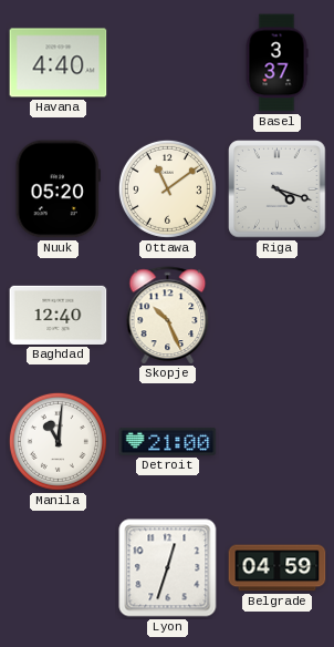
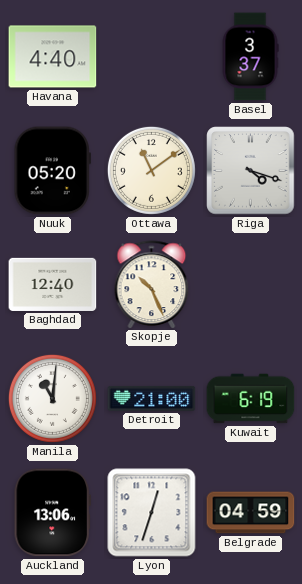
Kuwait: none -> 6:19
Auckland: none -> 13:06
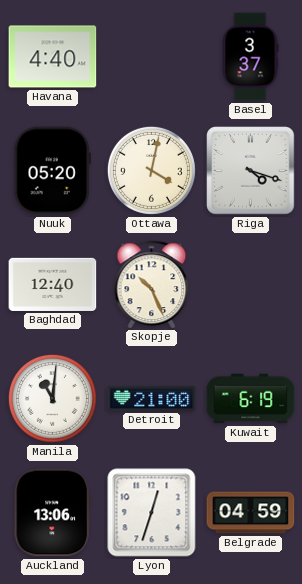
Ottawa: 11:09 -> 4:02
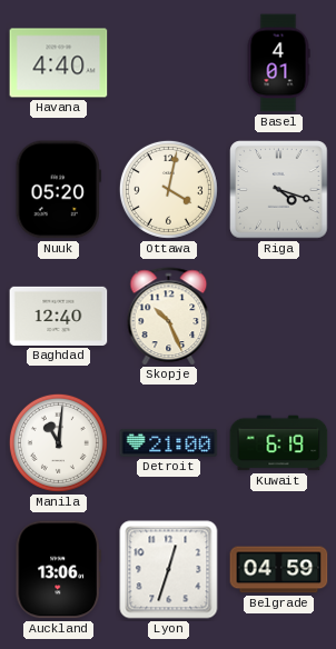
Basel: 3:37 -> 4:01
